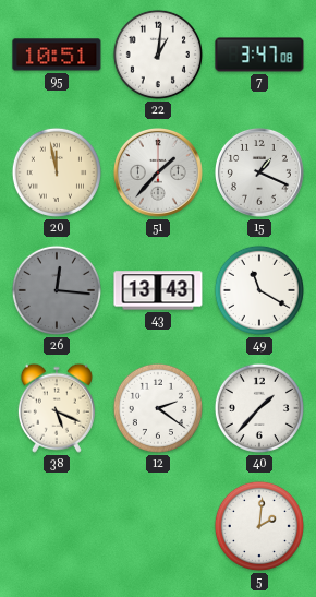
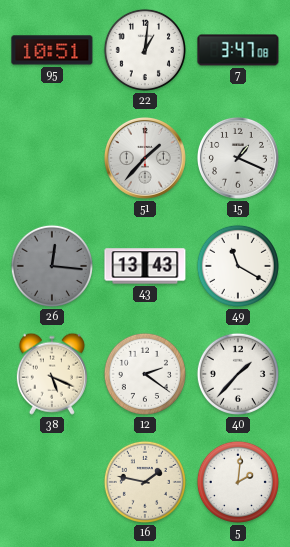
20: 11:58 -> none
16: none -> 1:47
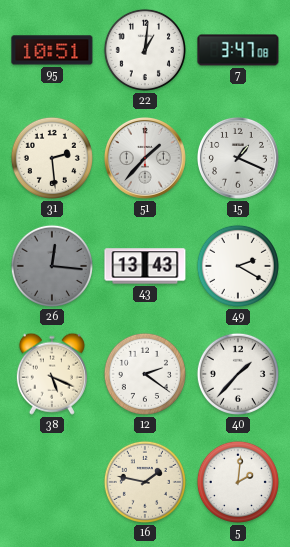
31: none -> 2:29
49: 11:20 -> 2:20
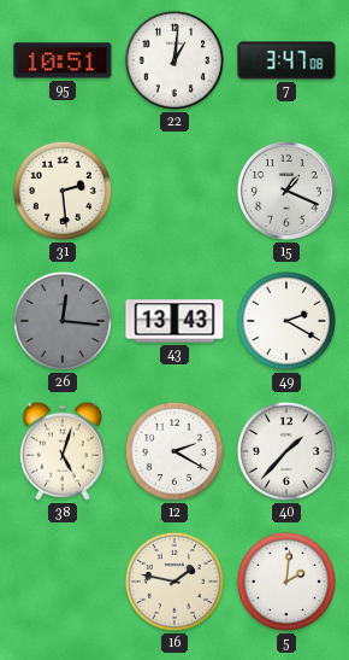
51: 1:37 -> none
38: 5:19 -> 5:03
12: 2:21 -> 2:20
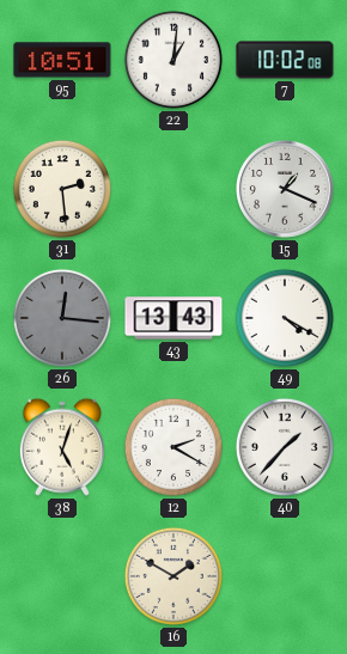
7: 3:47 -> 10:02
49: 2:20 -> 4:20
16: 1:47 -> 1:50
5: 2:01 -> none
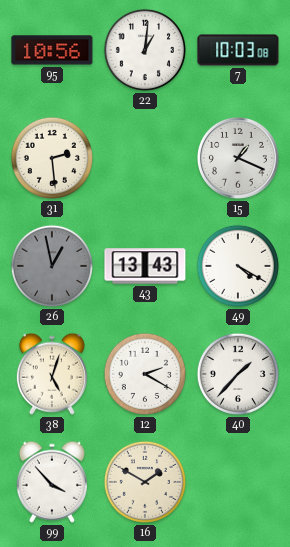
95: 10:51 -> 10:56
7: 10:02 -> 10:03
26: 12:16 -> 12:58
99: none -> 3:53
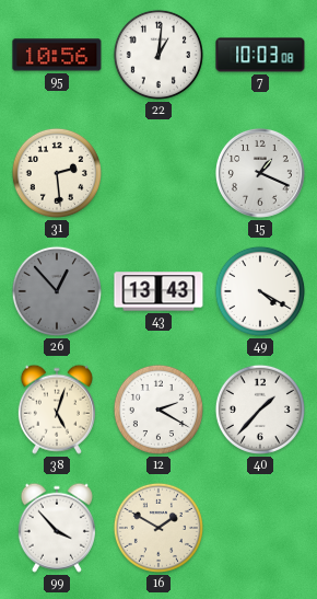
26: 12:58 -> 12:53
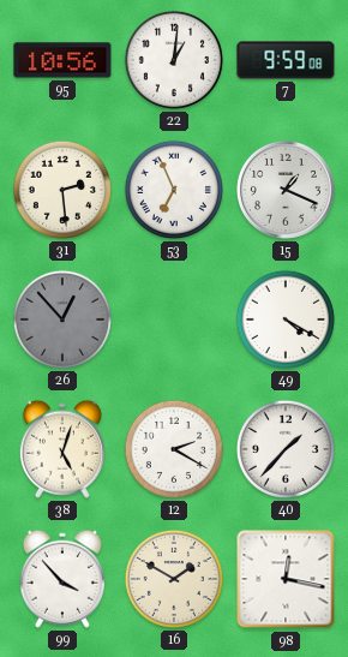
7: 10:03 -> 9:59
53: none -> 6:56
43: 13:43 -> none
98: none -> 12:17
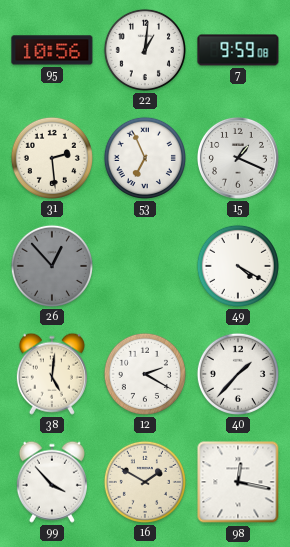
38: 5:03 -> 5:01
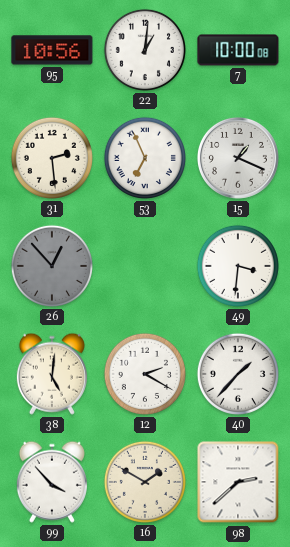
7: 9:59 -> 10:00
49: 4:20 -> 3:31
98: 12:17 -> 2:38
